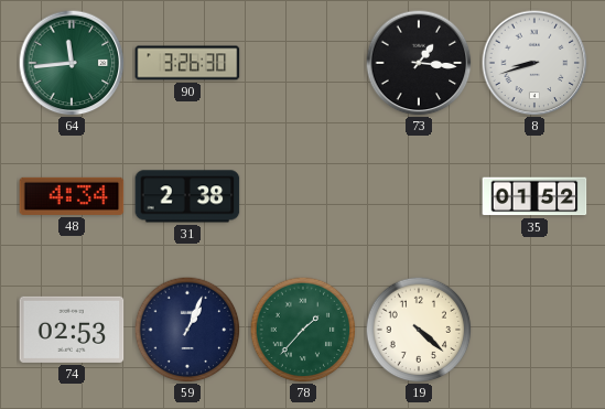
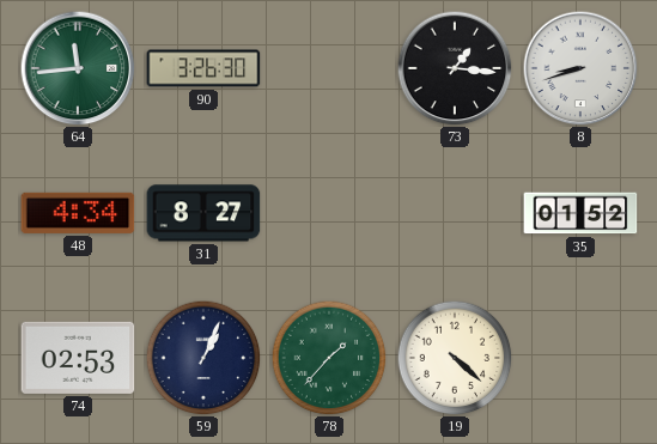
31: 2:38 -> 8:27
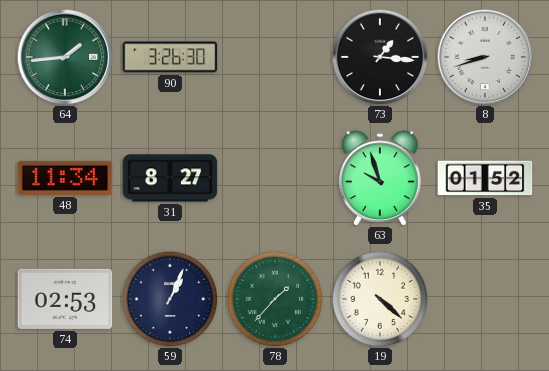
64: 11:44 -> 1:44
48: 4:34 -> 11:34
63: none -> 9:57
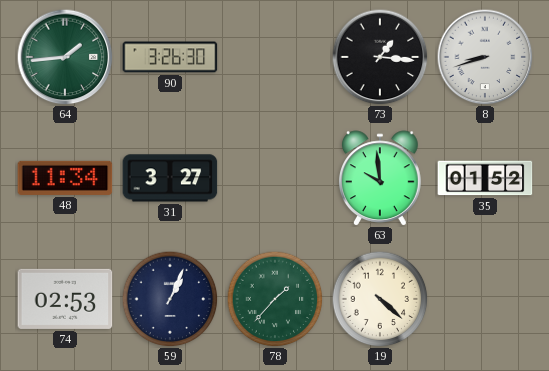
31: 8:27 -> 3:27
63: 9:57 -> 9:59
